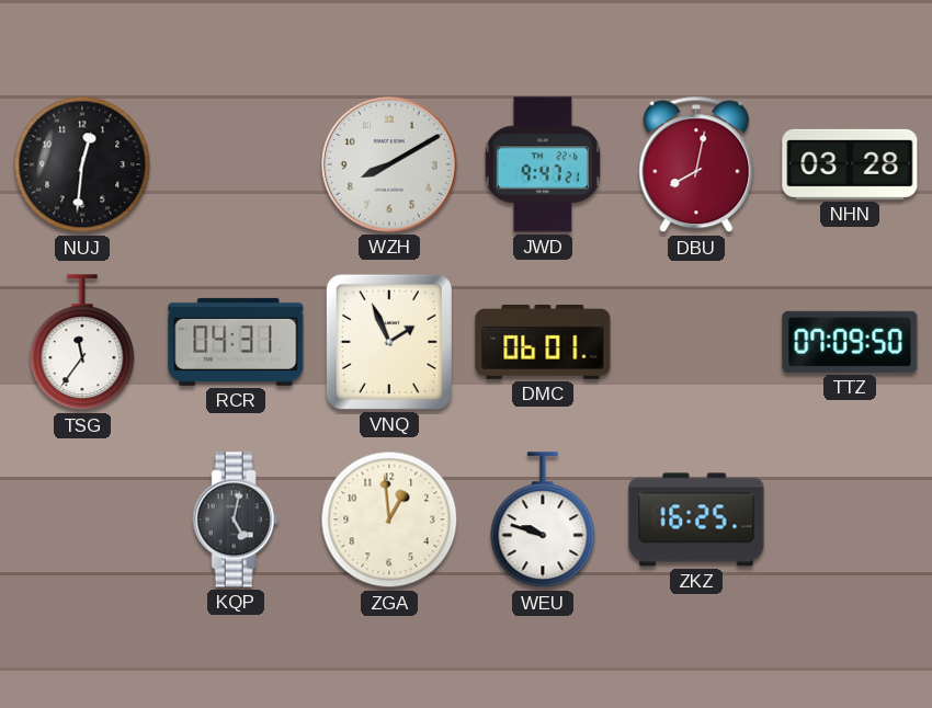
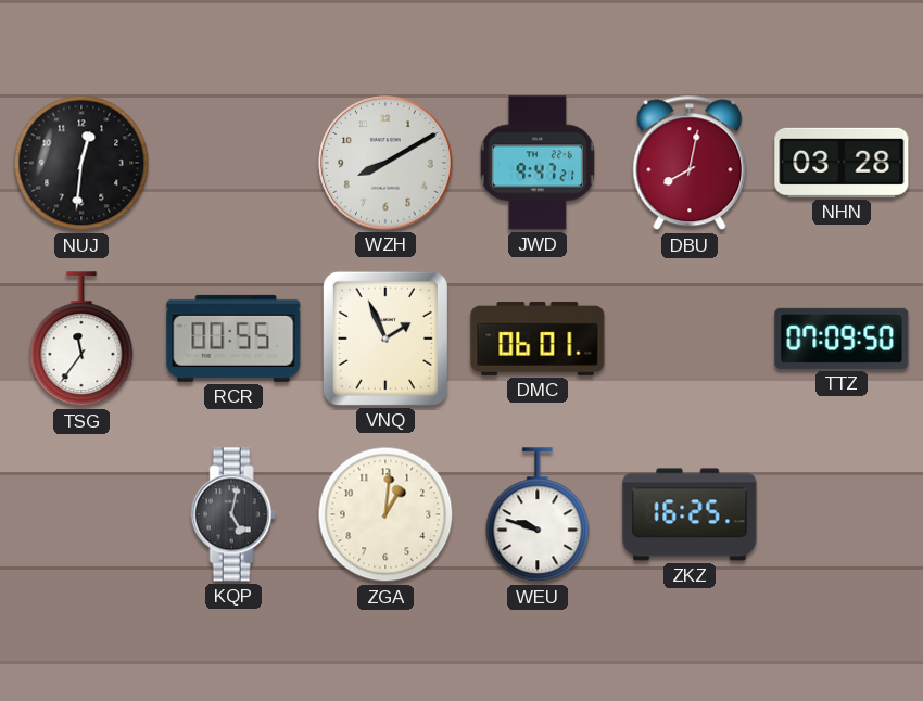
RCR: 04:31 -> 00:55
ZGA: 12:59 -> 1:01
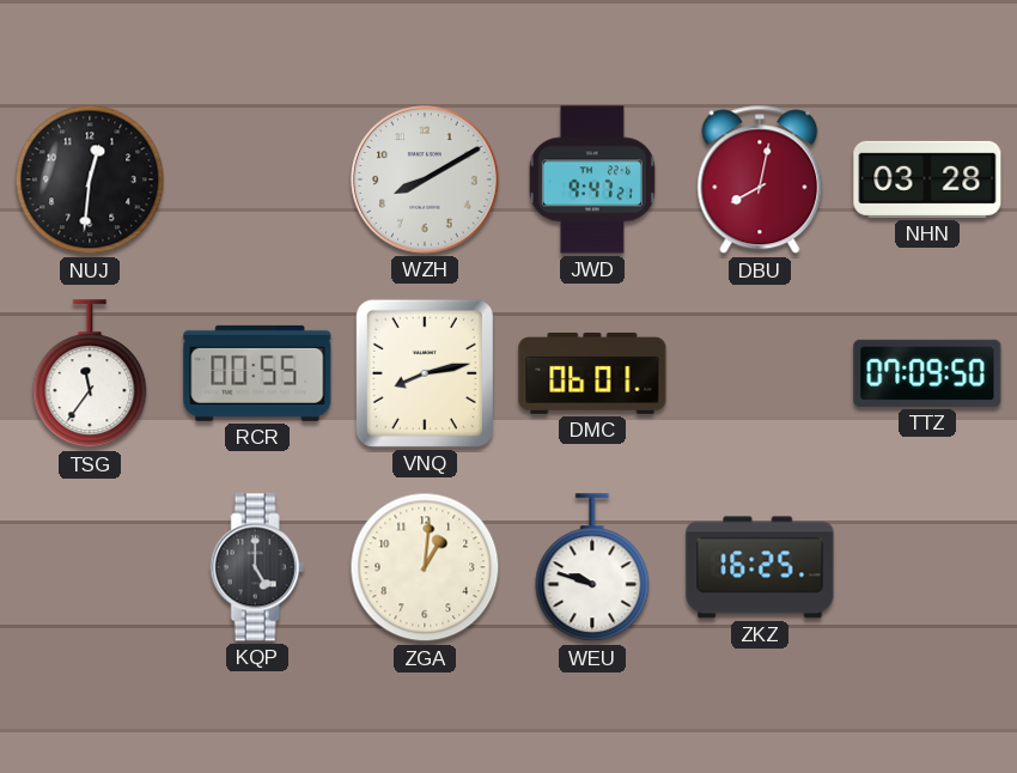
VNQ: 1:56 -> 8:13
KQP: 5:02 -> 5:00
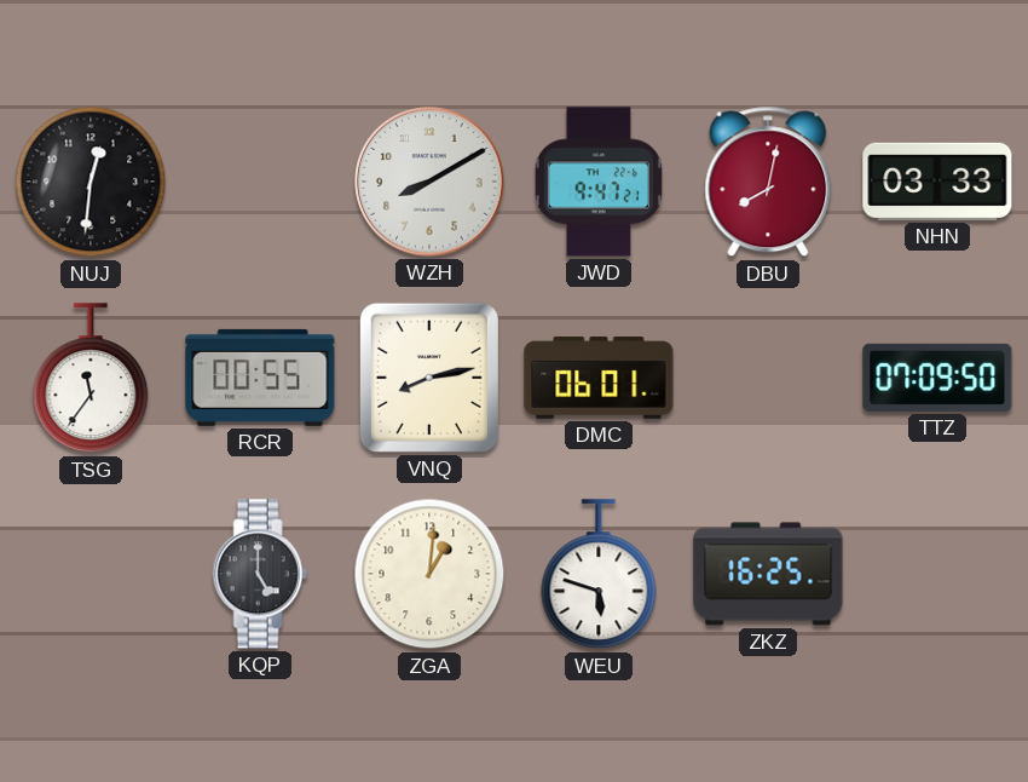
NHN: 03:28 -> 03:33
WEU: 9:48 -> 5:48
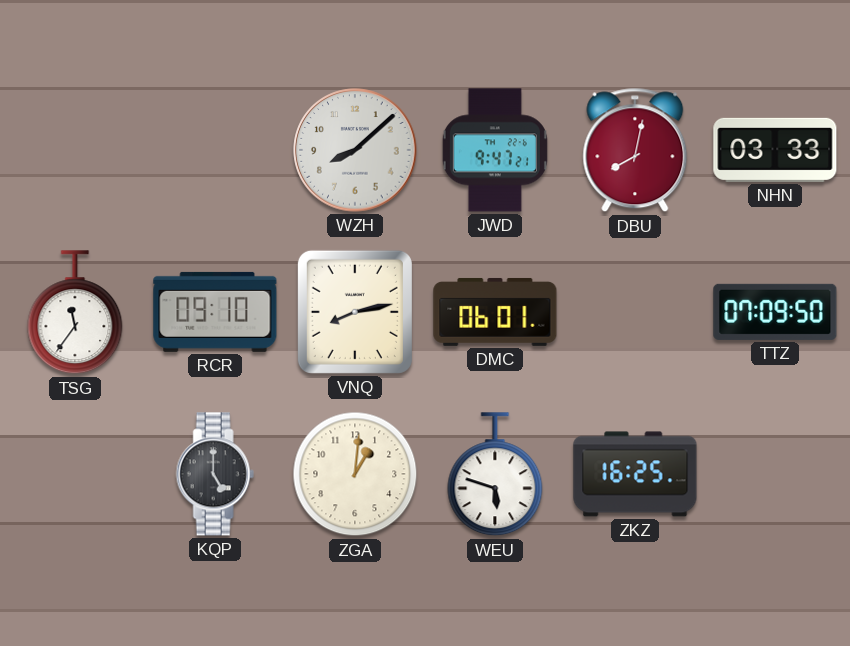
NUJ: 12:31 -> none
WZH: 8:10 -> 8:08
RCR: 00:55 -> 09:10
